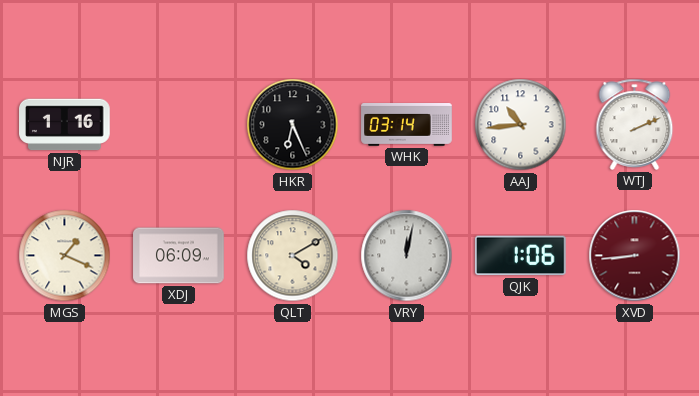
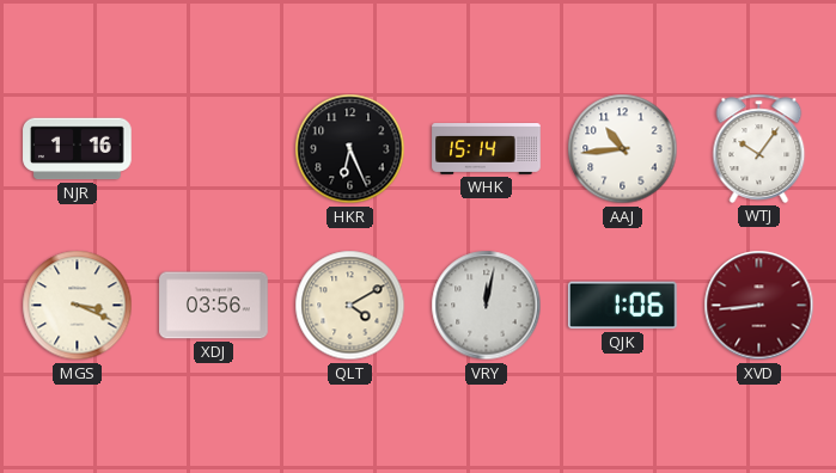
WHK: 03:14 -> 15:14
WTJ: 2:11 -> 10:06
MGS: 1:19 -> 3:19
XDJ: 06:09 -> 03:56
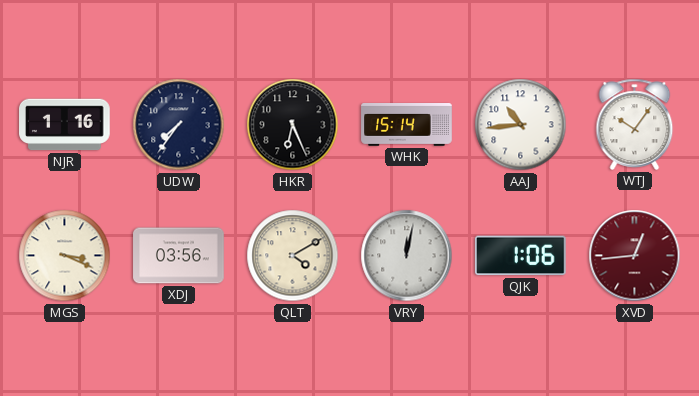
UDW: none -> 7:36
XVD: 8:44 -> 12:44
